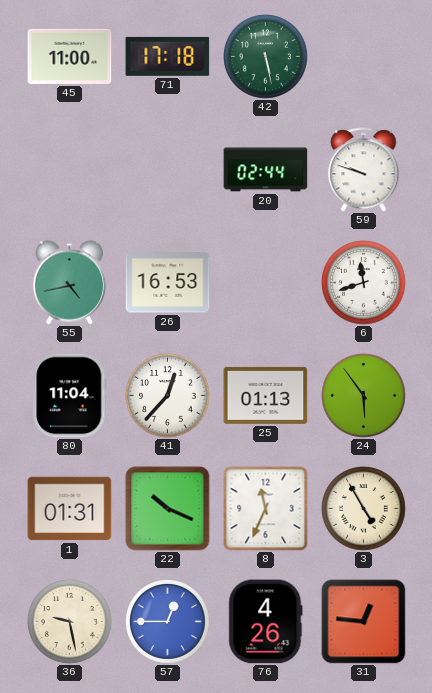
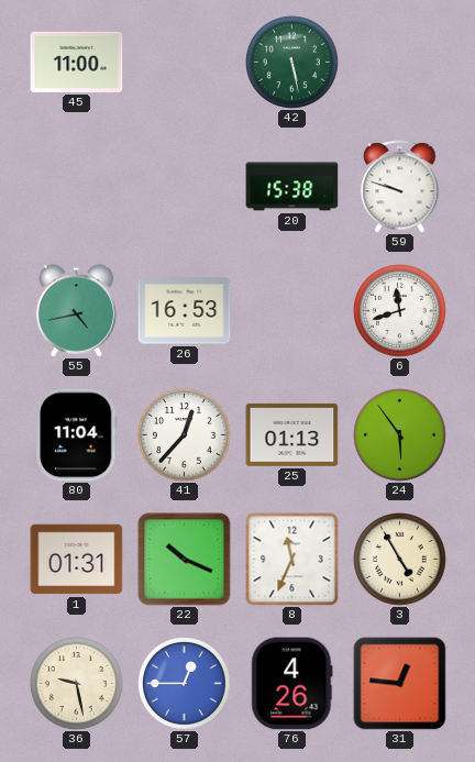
71: 17:18 -> none
20: 02:44 -> 15:38
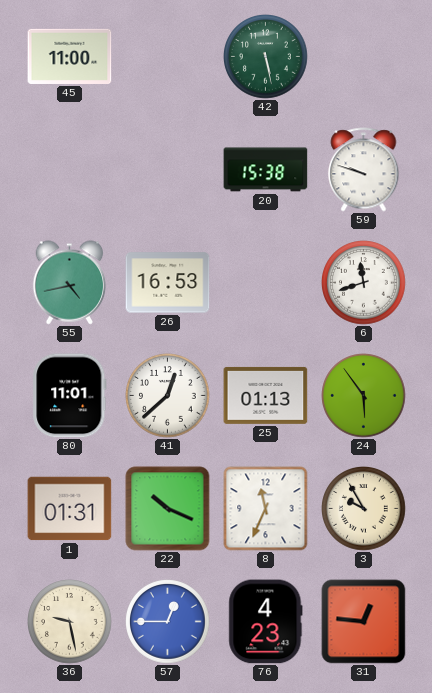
80: 11:04 -> 11:01
41: 12:37 -> 12:38
3: 4:55 -> 9:55
76: 4:26 -> 4:23
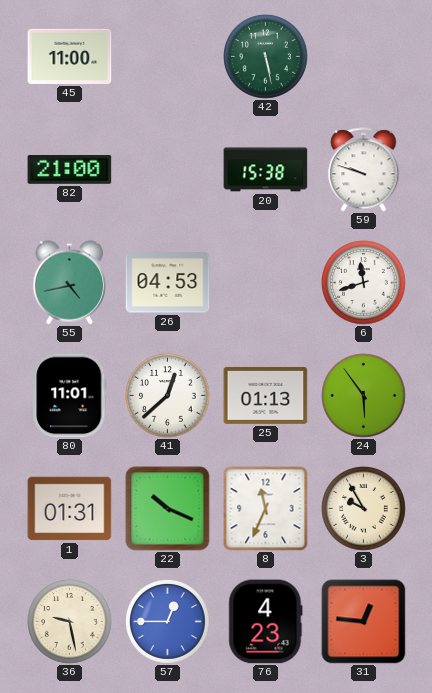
82: none -> 21:00
26: 16:53 -> 04:53
